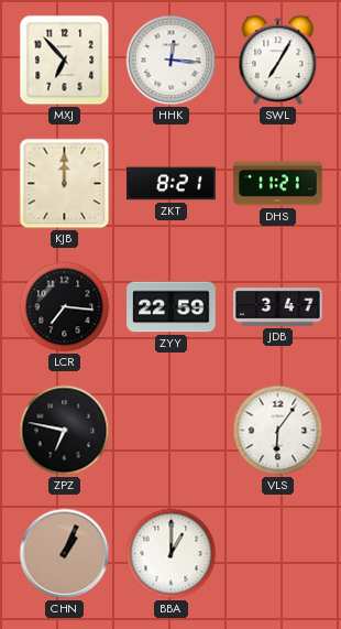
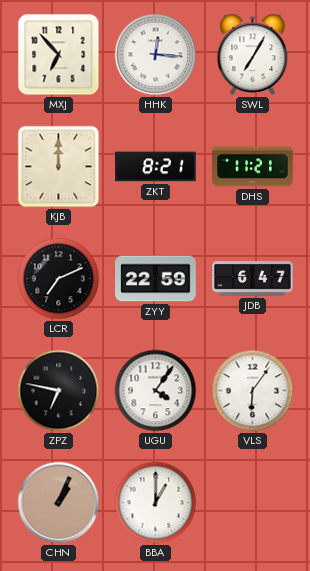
LCR: 7:16 -> 7:11
JDB: 3:47 -> 6:47
UGU: none -> 4:06
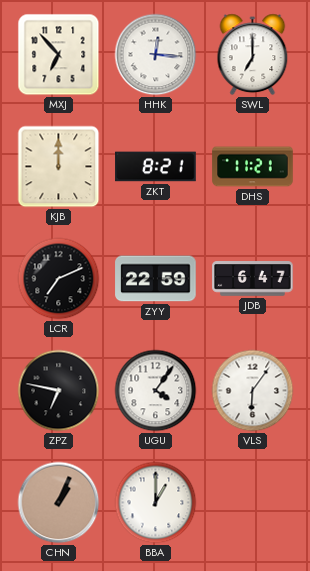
SWL: 7:05 -> 7:00
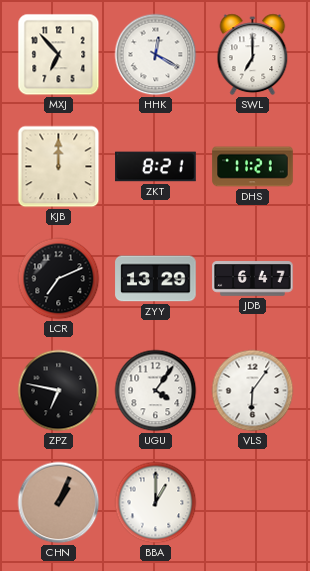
HHK: 12:16 -> 12:20
ZYY: 22:59 -> 13:29
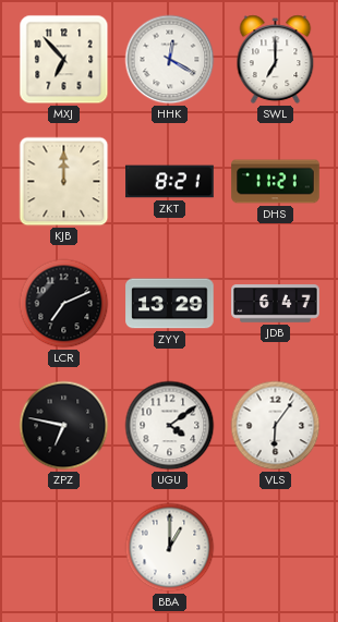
UGU: 4:06 -> 4:09
CHN: 1:04 -> none
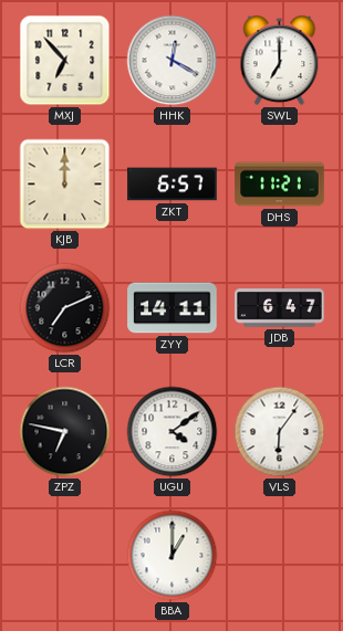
ZKT: 8:21 -> 6:57
ZYY: 13:29 -> 14:11
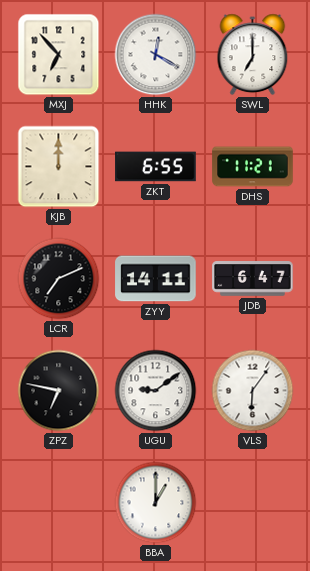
ZKT: 6:57 -> 6:55
UGU: 4:09 -> 9:09
